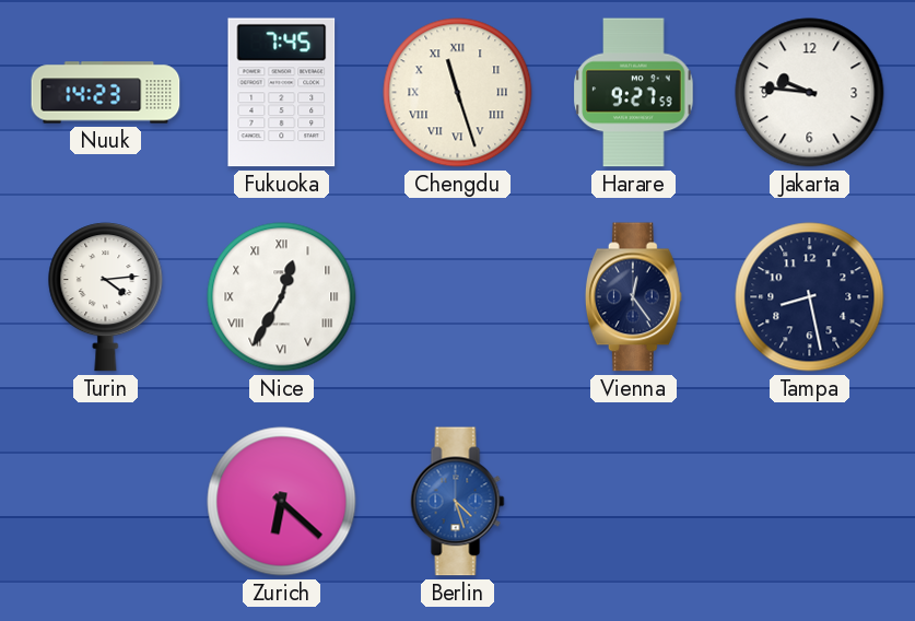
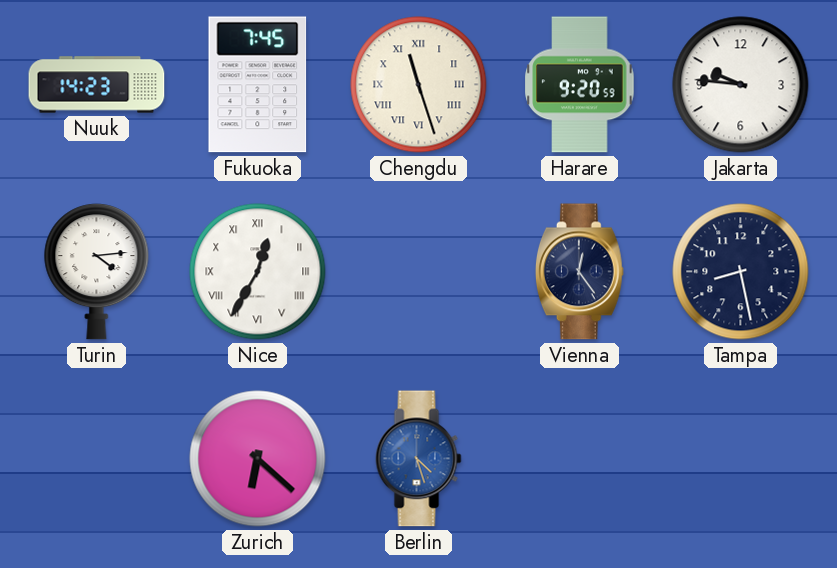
Harare: 9:27 -> 9:20
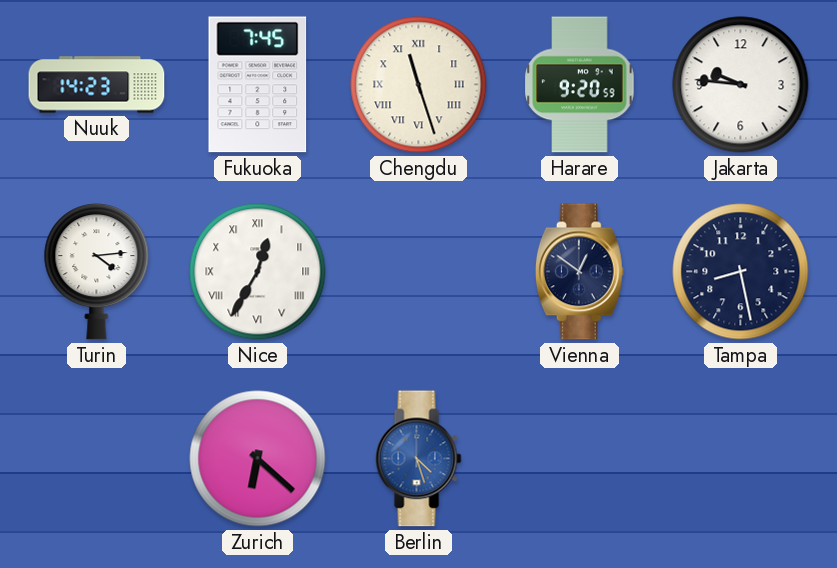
Vienna: 12:24 -> 12:51
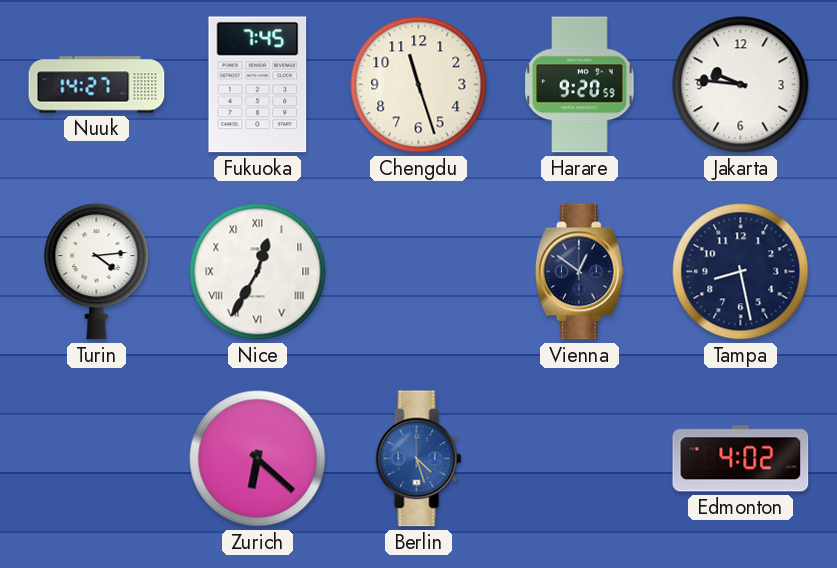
Nuuk: 14:23 -> 14:27
Chengdu numerals: Roman -> Arabic
Edmonton: none -> 4:02
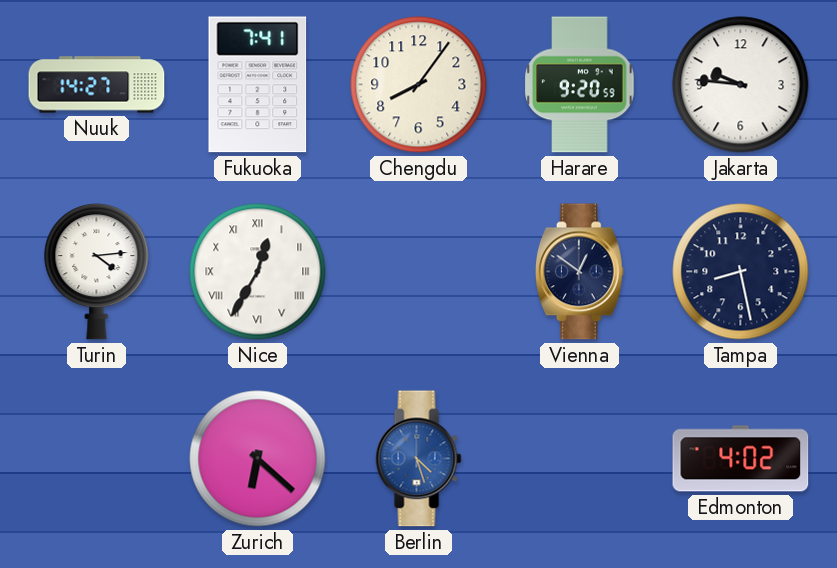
Fukuoka: 7:45 -> 7:41
Chengdu: 11:27 -> 8:06
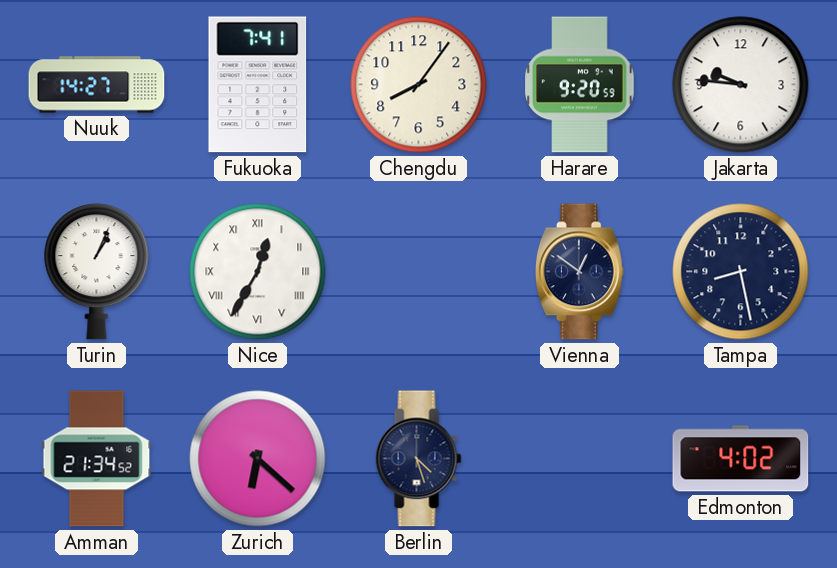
Turin: 4:14 -> 1:04
Amman: none -> 21:34
Berlin dial: blue -> navy
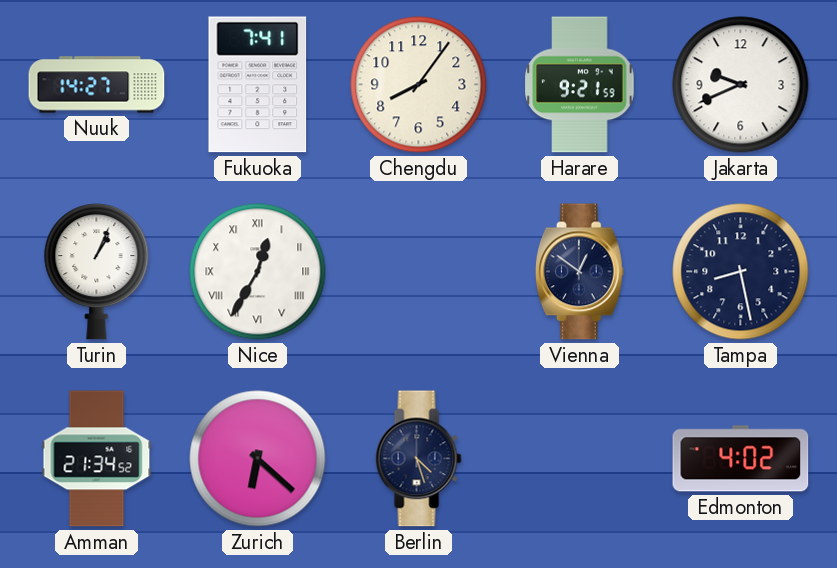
Harare: 9:20 -> 9:21
Jakarta: 9:46 -> 9:41
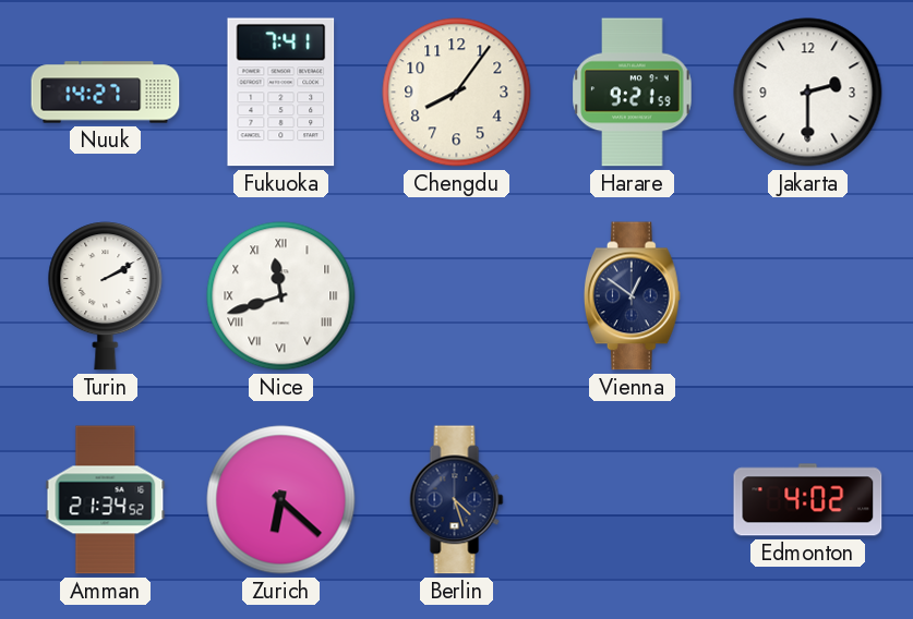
Jakarta: 9:41 -> 2:30
Turin: 1:04 -> 2:10
Nice: 12:35 -> 11:42
Tampa: 8:28 -> none
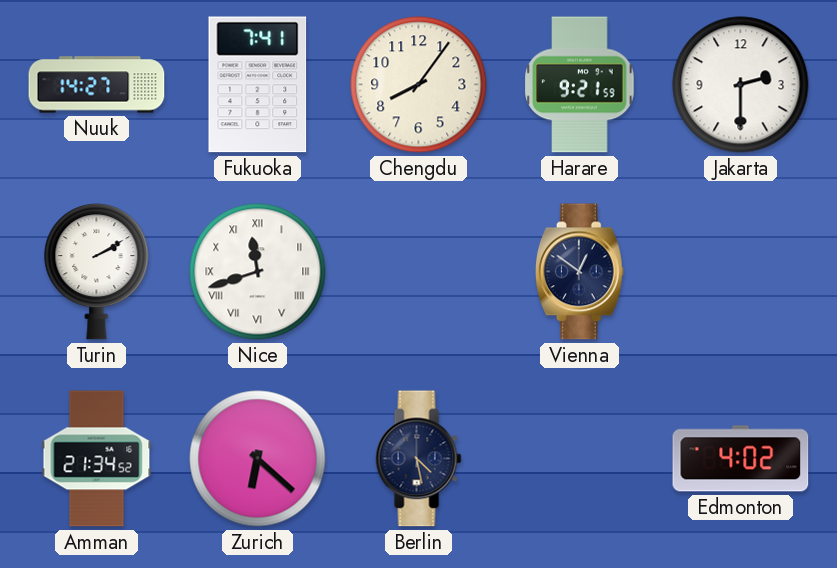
Berlin: 4:27 -> 4:28
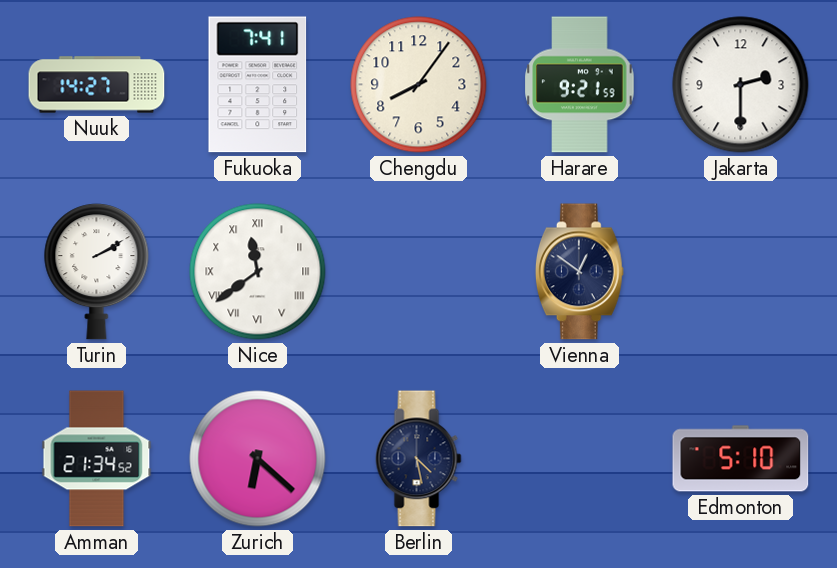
Nice: 11:42 -> 11:39
Edmonton: 4:02 -> 5:10
